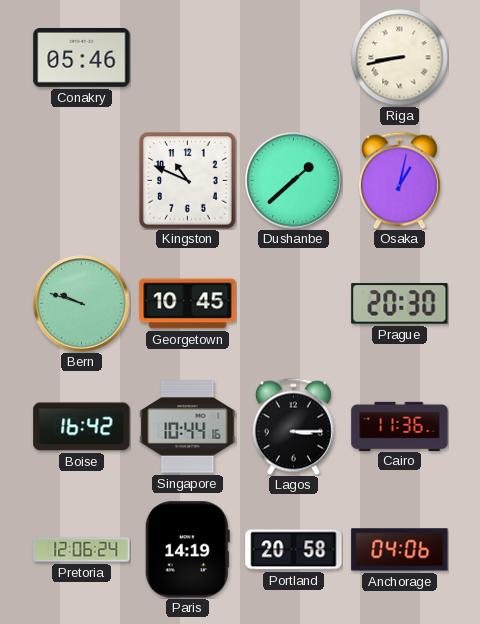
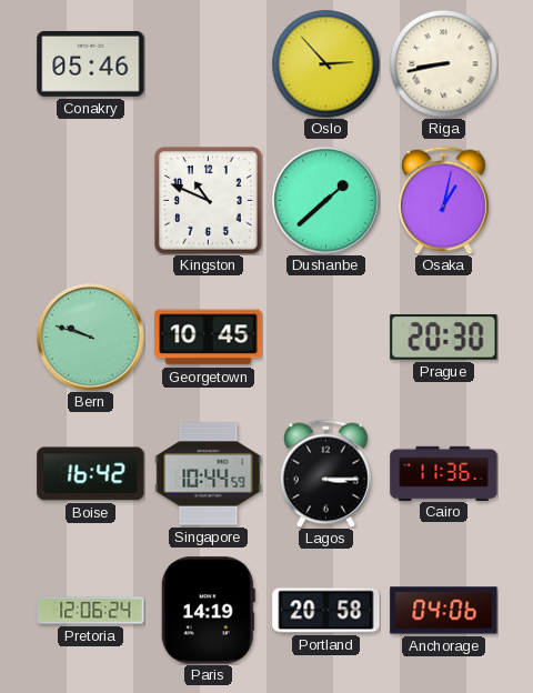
Oslo: none -> 2:53
Singapore: 10:44:16 -> 10:44:59
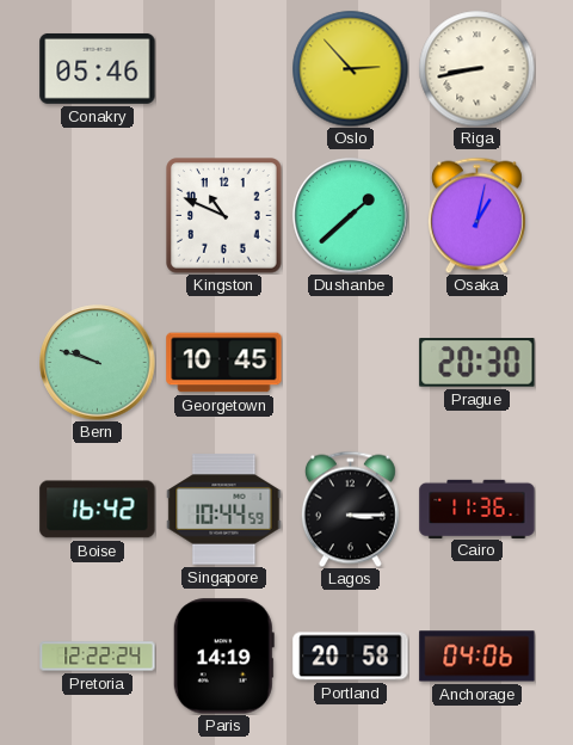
Pretoria: 12:06 -> 12:22
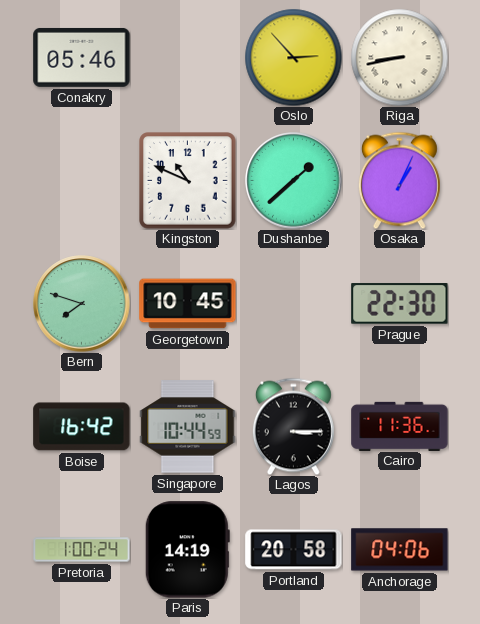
Osaka: 1:02 -> 1:04
Bern: 9:48 -> 7:48
Prague: 20:30 -> 22:30
Pretoria: 12:22 -> 1:00
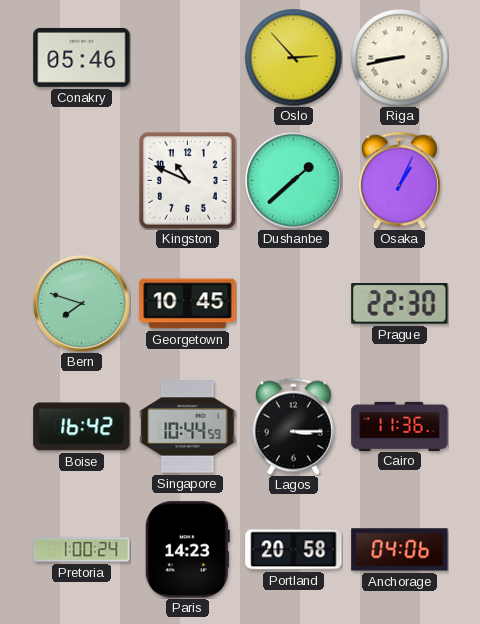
Paris: 14:19 -> 14:23
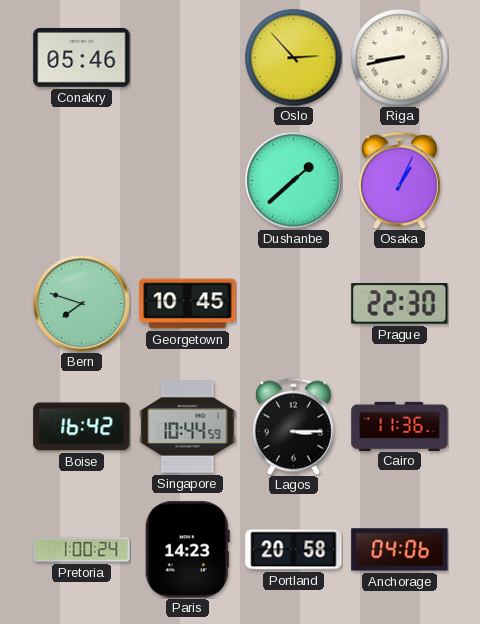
Kingston: 10:49 -> none
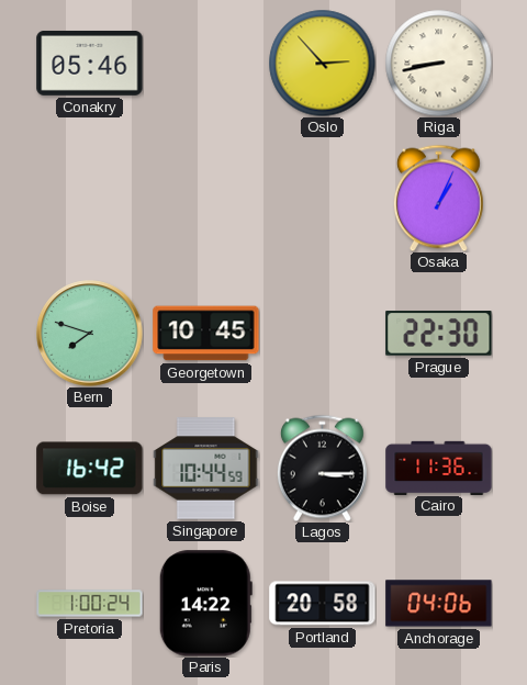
Dushanbe: 1:38 -> none
Paris: 14:23 -> 14:22
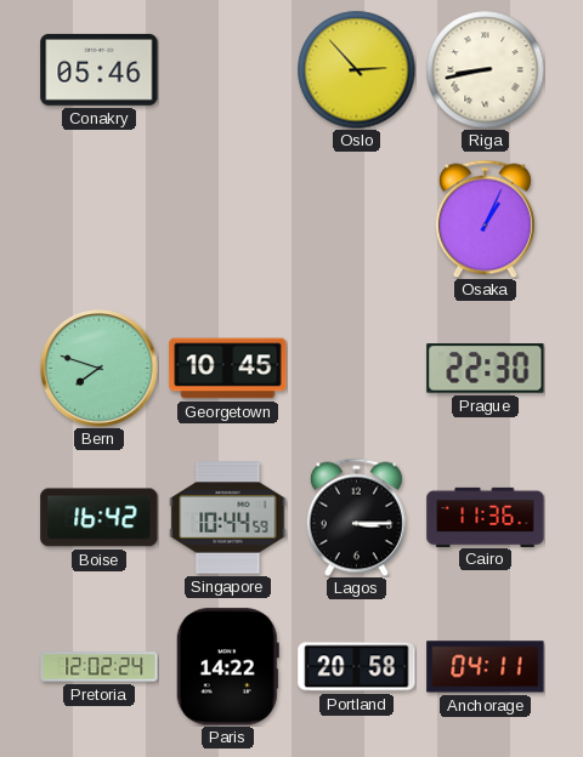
Pretoria: 1:00 -> 12:02
Anchorage: 04:06 -> 04:11
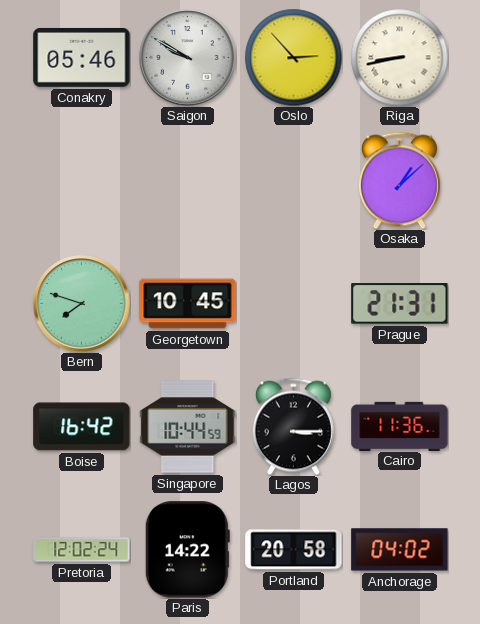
Saigon: none -> 9:50
Osaka: 1:04 -> 1:08
Prague: 22:30 -> 21:31
Anchorage: 04:11 -> 04:02
